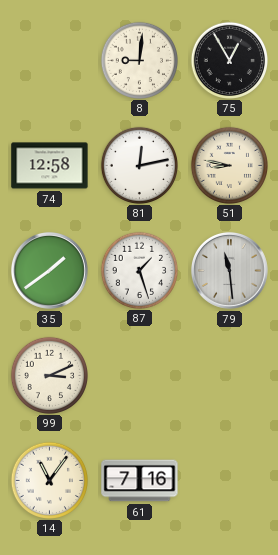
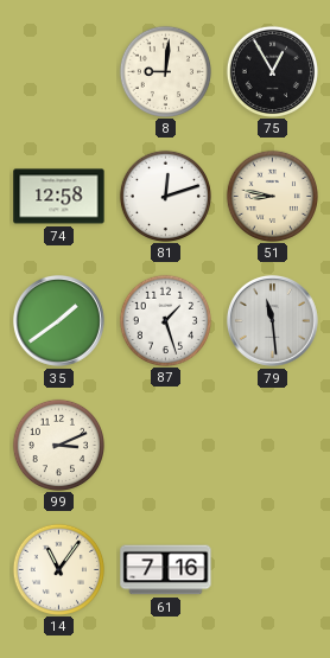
81: 12:13 -> 12:12
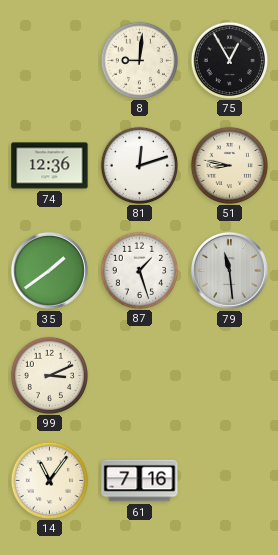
74: 12:58 -> 12:36
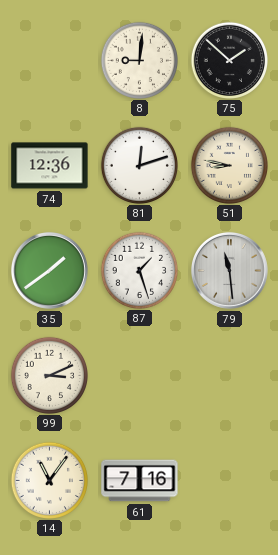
75: 12:55 -> 1:52
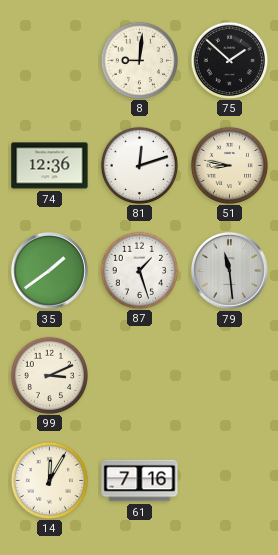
14: 11:06 -> 12:05
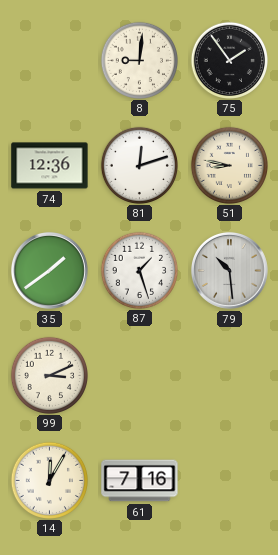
75: 1:52 -> 1:54
79: 11:29 -> 10:29
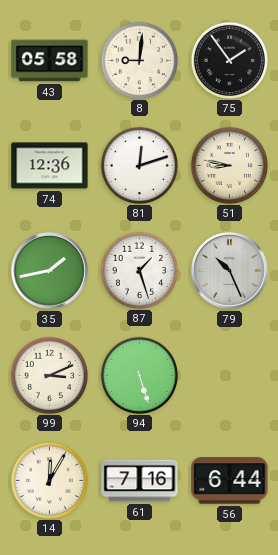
43: none -> 05:58
35: 1:39 -> 1:43
79: 10:29 -> 10:26
94: none -> 5:27
56: none -> 6:44
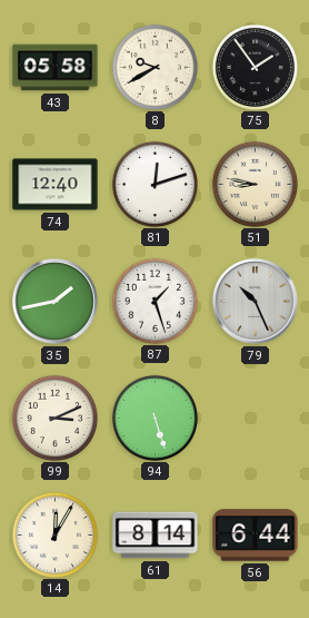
8: 9:01 -> 9:40
74: 12:36 -> 12:40
61: 7:16 -> 8:14
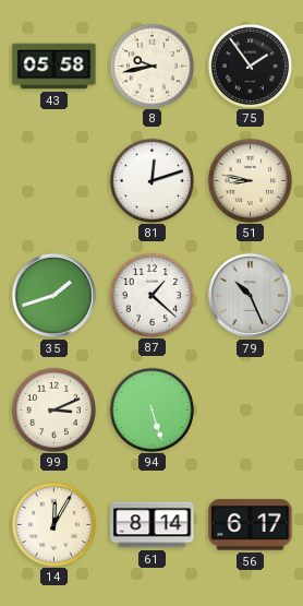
8: 9:40 -> 9:43
74: 12:40 -> none
35: 1:43 -> 1:42
87: 1:27 -> 1:22
56: 6:44 -> 6:17
